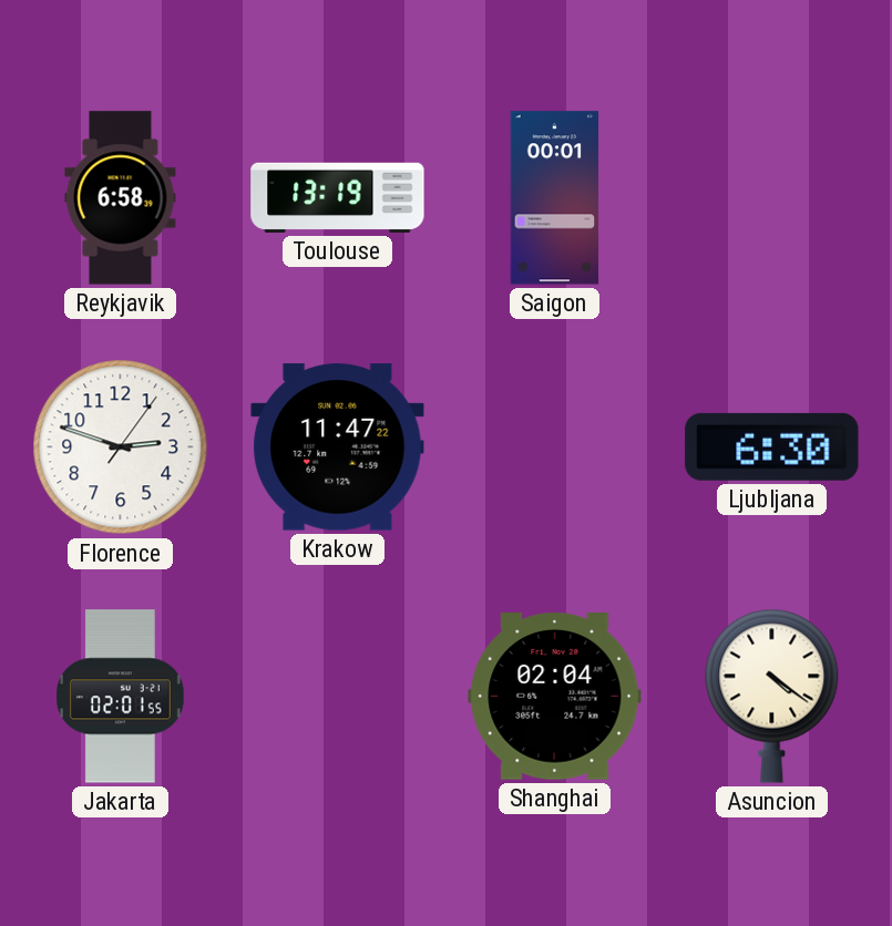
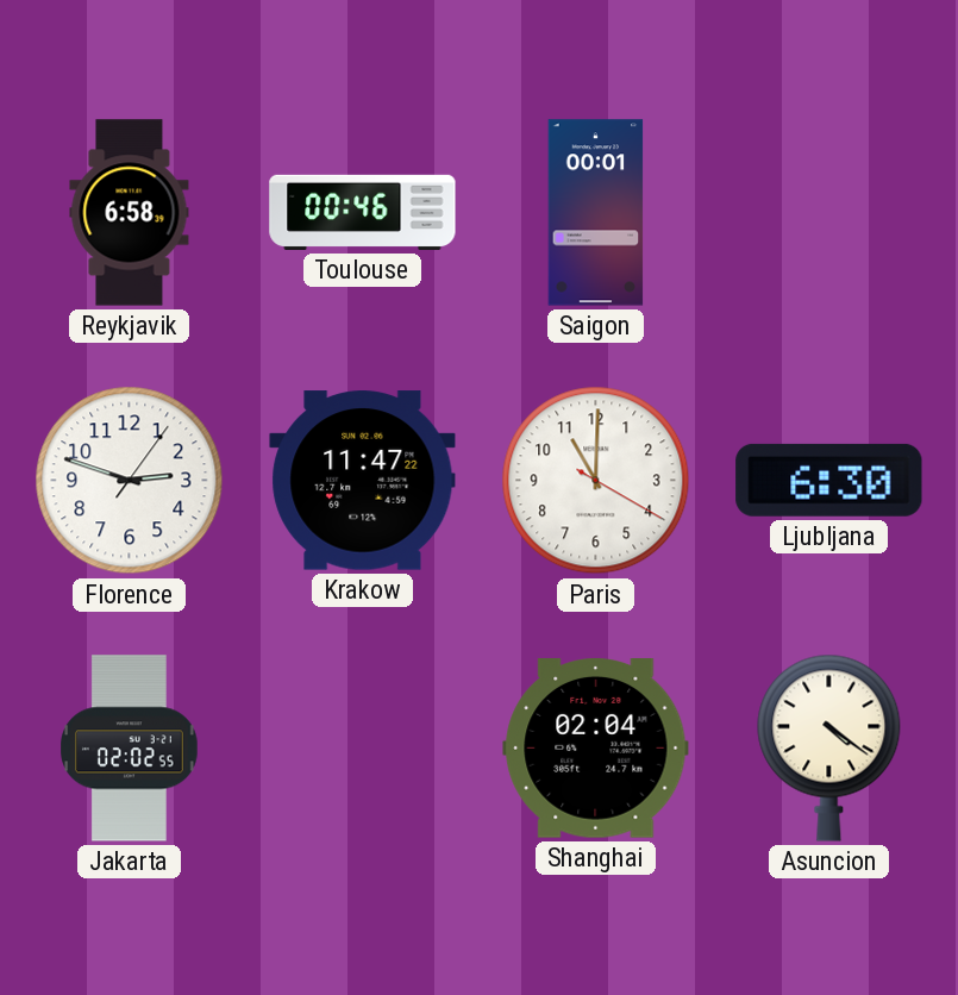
Toulouse: 13:19 -> 00:46
Paris: none -> 11:00
Jakarta: 02:01 -> 02:02
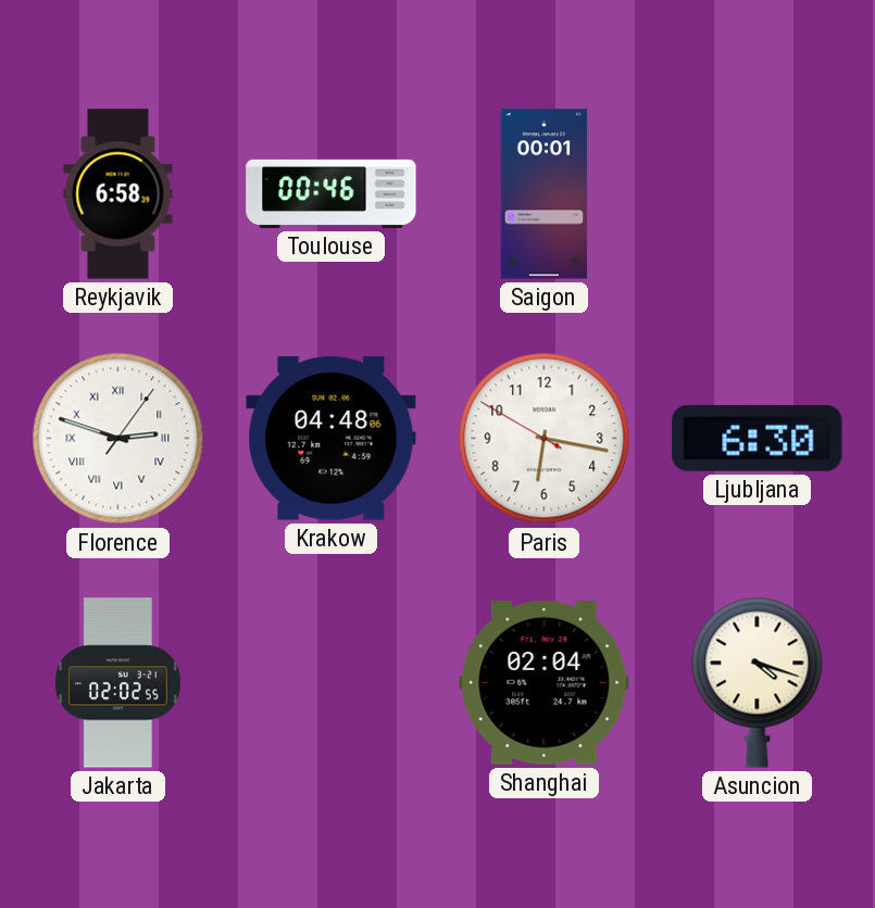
Florence numerals: Arabic -> Roman
Krakow: 11:47 -> 04:48
Paris: 11:00 -> 6:16
Asuncion: 4:21 -> 4:18
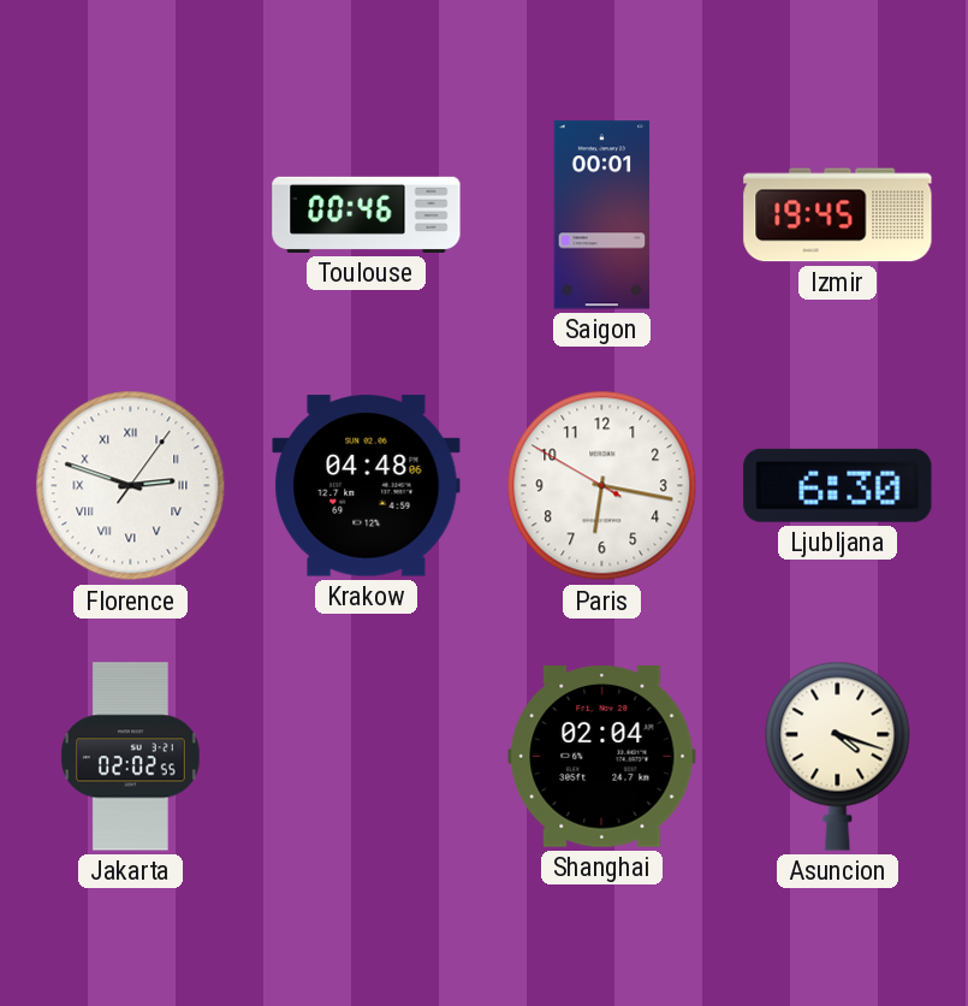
Reykjavik: 6:58 -> none
Izmir: none -> 19:45
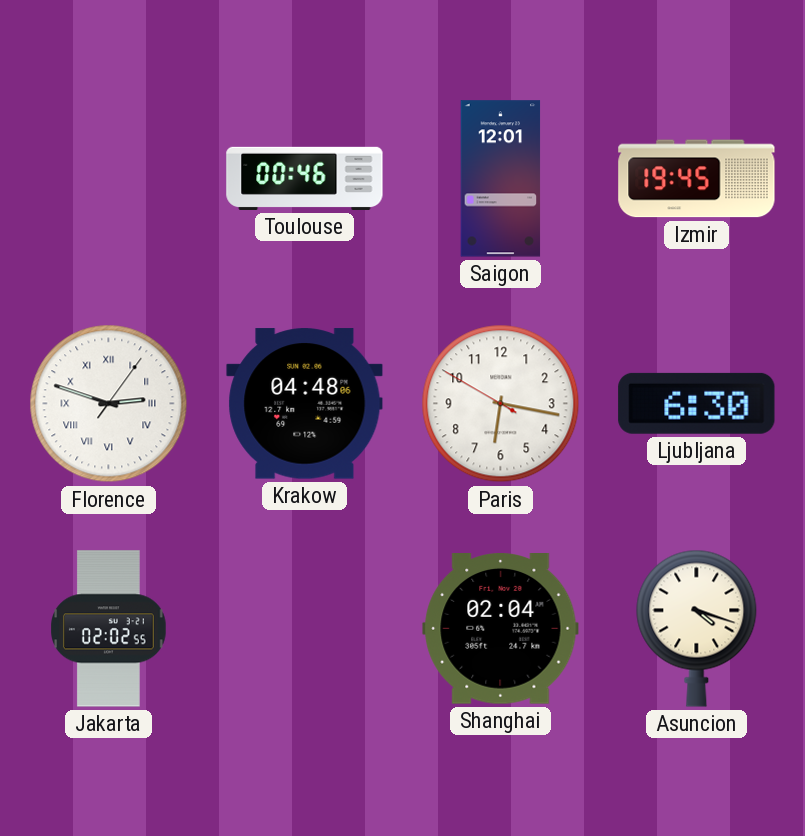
Saigon: 00:01 -> 12:01
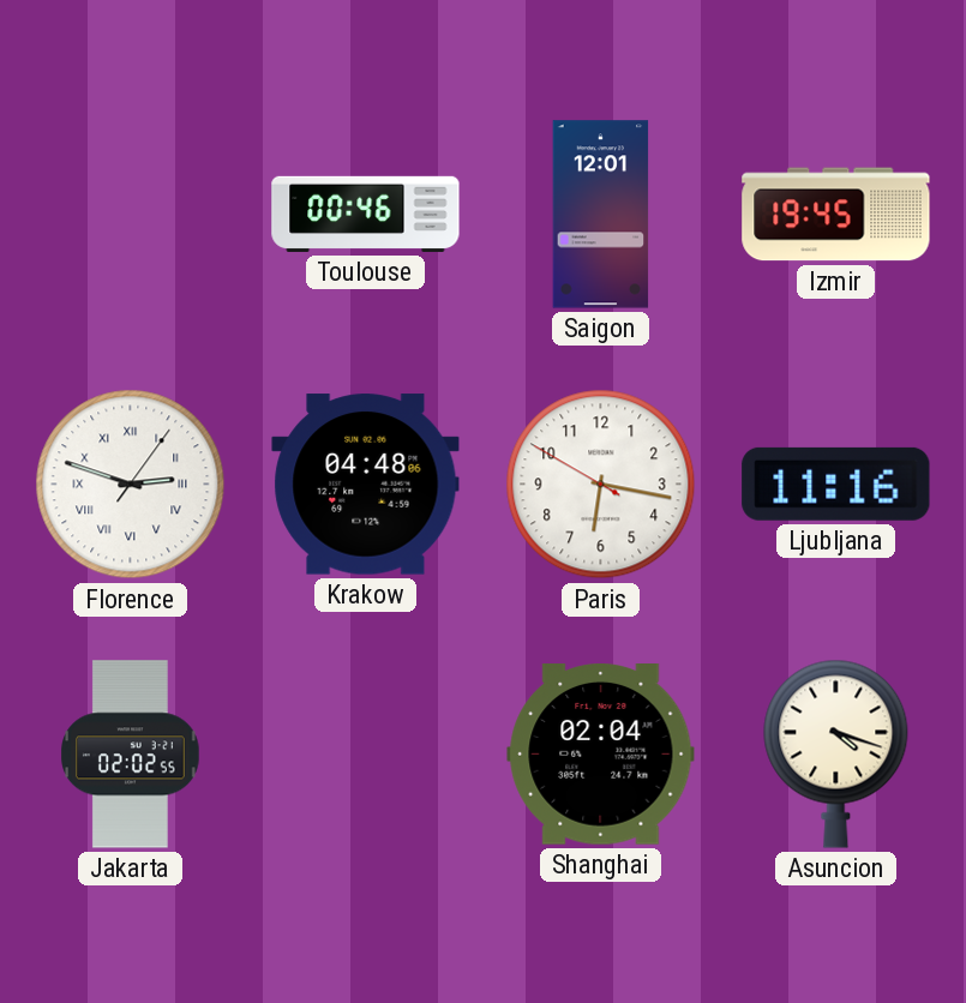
Ljubljana: 6:30 -> 11:16
